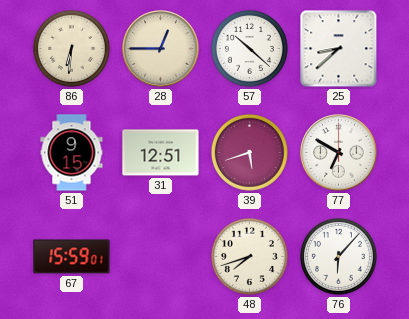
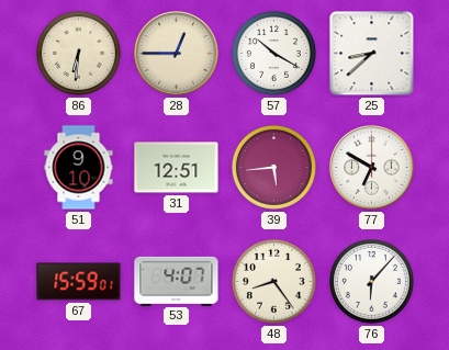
57: 10:22 -> 10:20
51: 9:15 -> 9:10
39: 5:42 -> 5:44
53: none -> 4:07
48: 7:42 -> 8:24
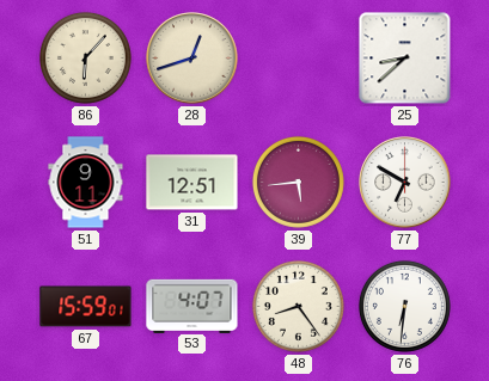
86: 6:31 -> 6:07
28: 12:45 -> 12:42
57: 10:20 -> none
51: 9:10 -> 9:11
76: 6:07 -> 6:31
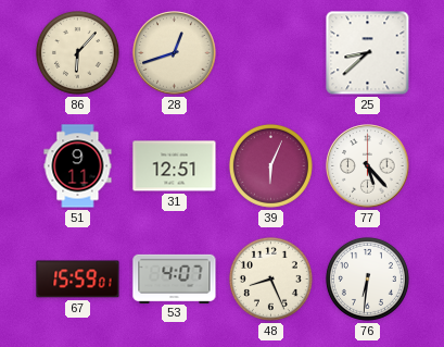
39: 5:44 -> 6:04
77: 6:50 -> 5:23
48: 8:24 -> 8:26
